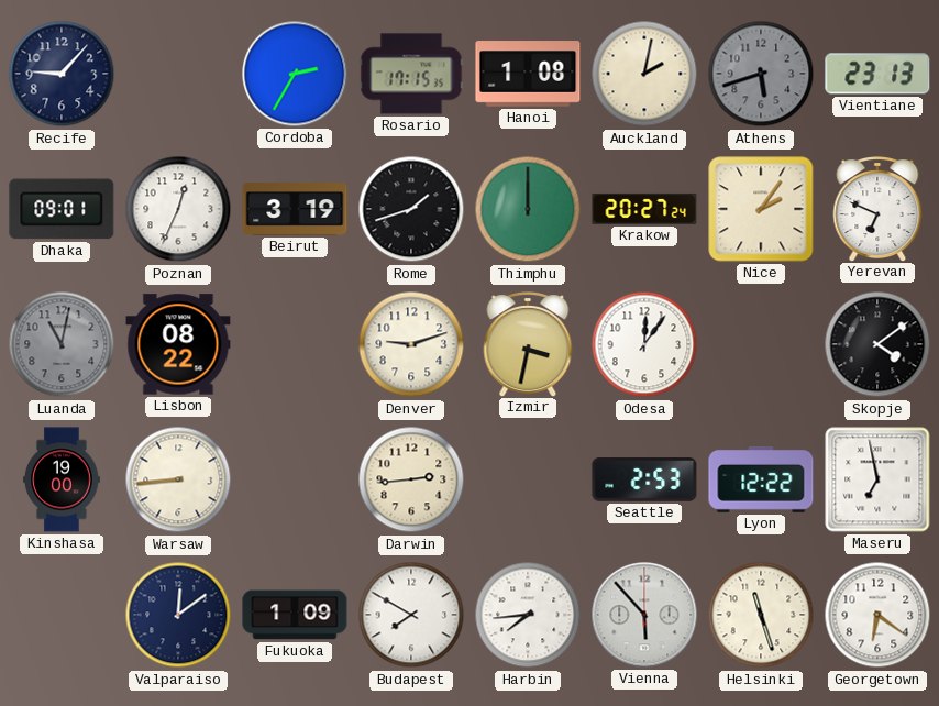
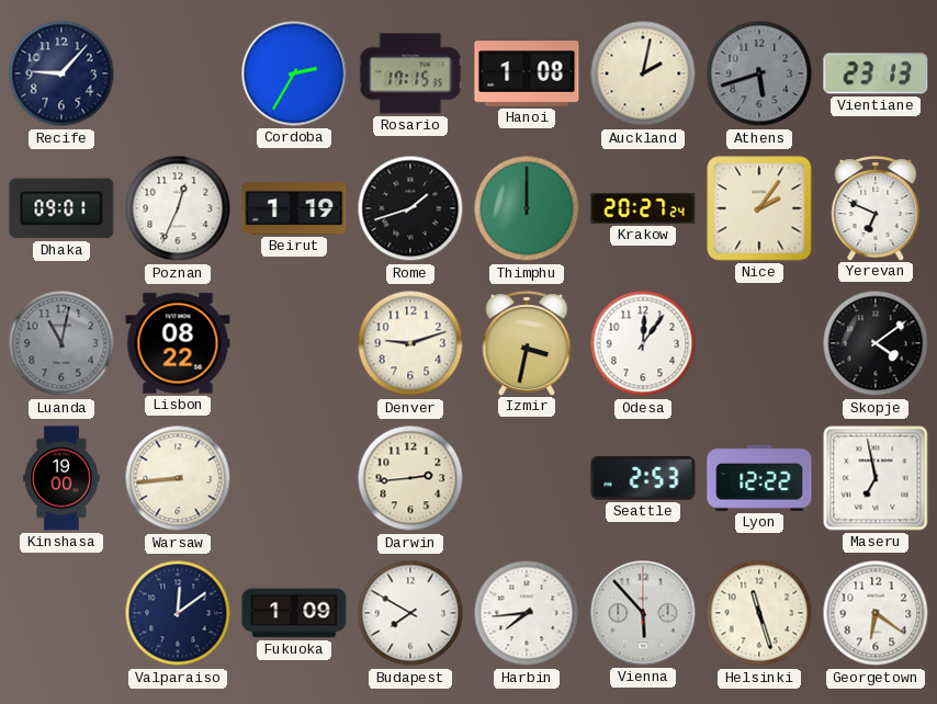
Beirut: 3:19 -> 1:19
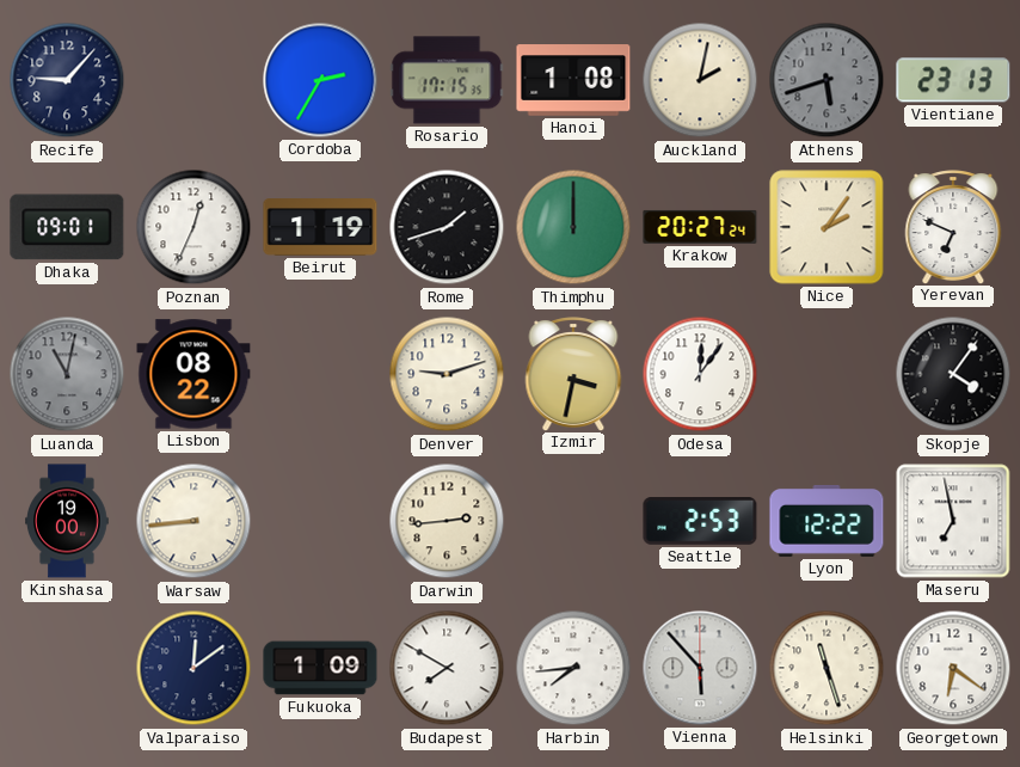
Skopje: 4:09 -> 4:06
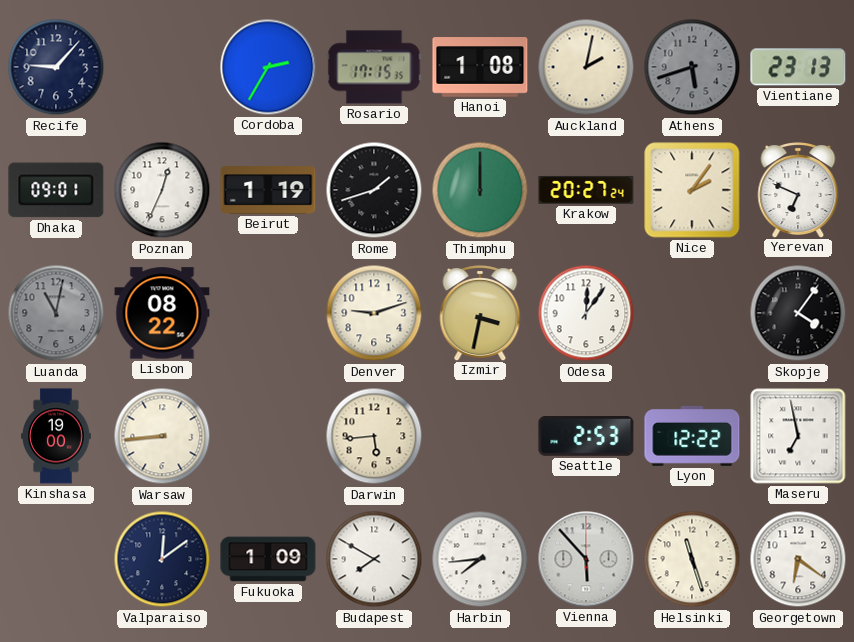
Darwin: 2:44 -> 5:44
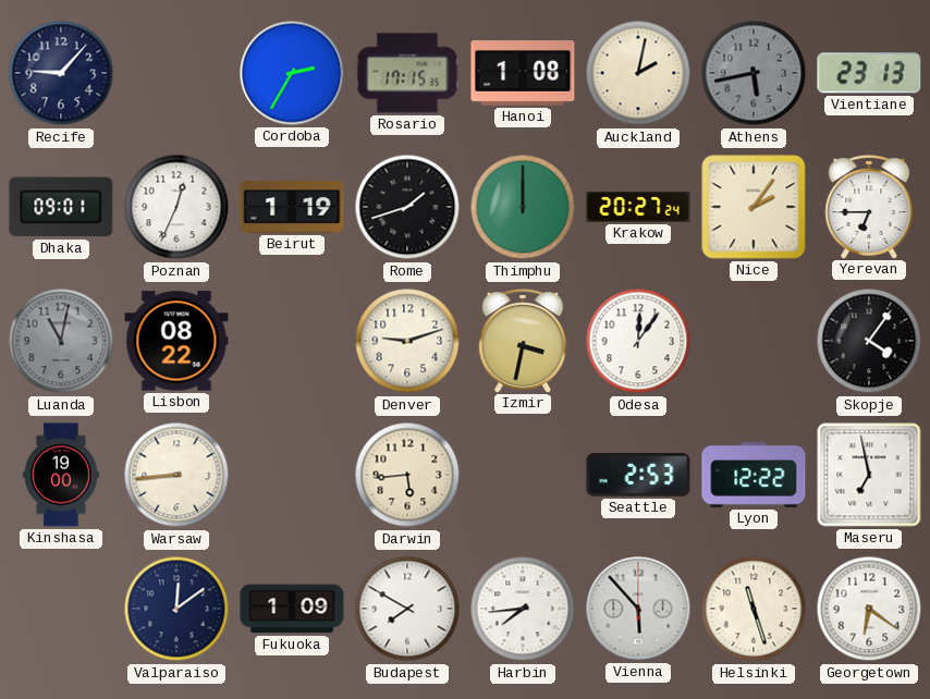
Athens: 5:42 -> 5:43
Yerevan: 6:49 -> 6:45
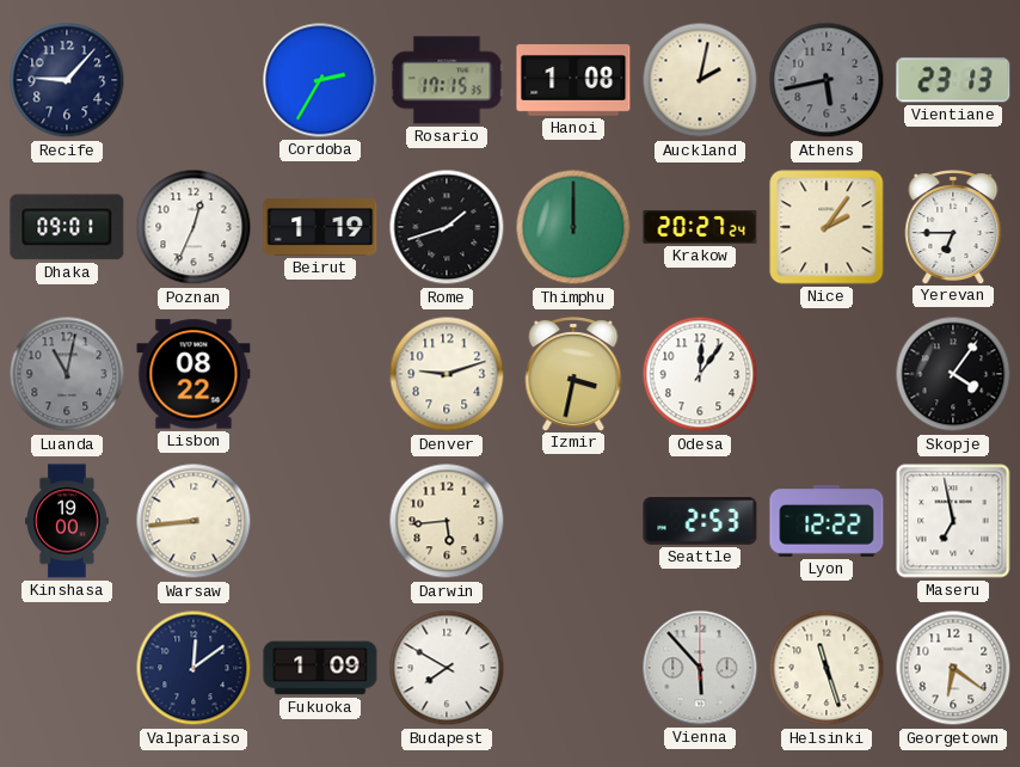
Harbin: 7:44 -> none
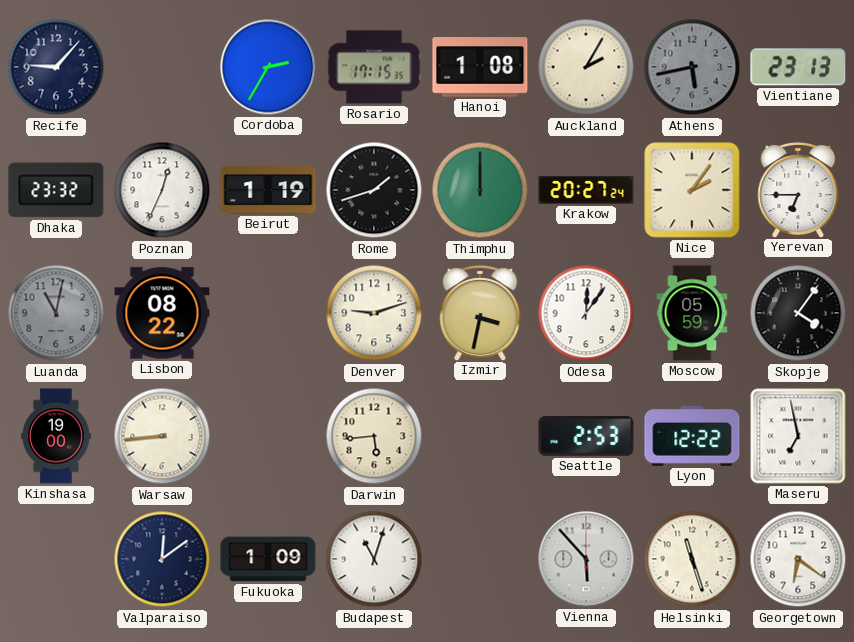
Auckland: 2:02 -> 2:05
Dhaka: 09:01 -> 23:32
Moscow: none -> 05:59
Budapest: 7:50 -> 11:03
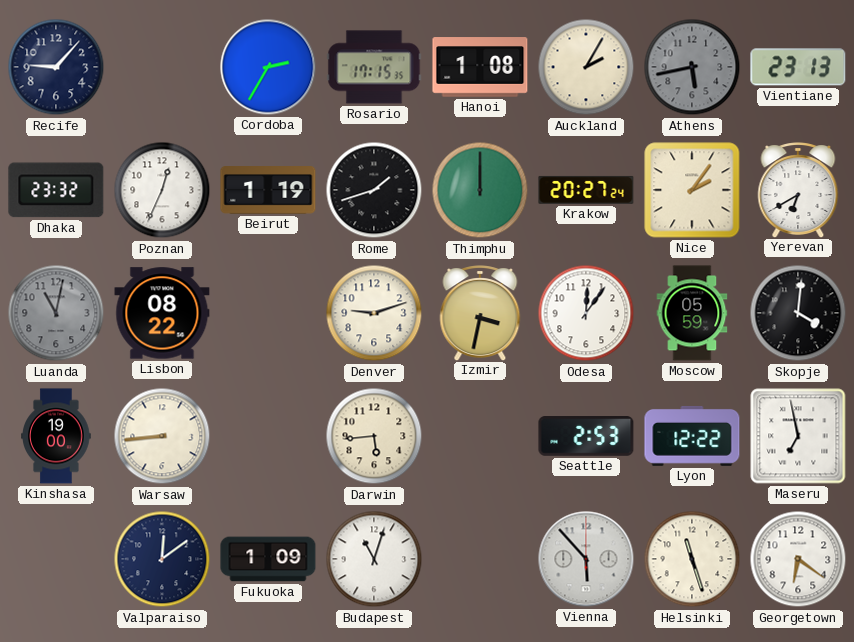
Yerevan: 6:45 -> 6:40
Skopje: 4:06 -> 4:01
